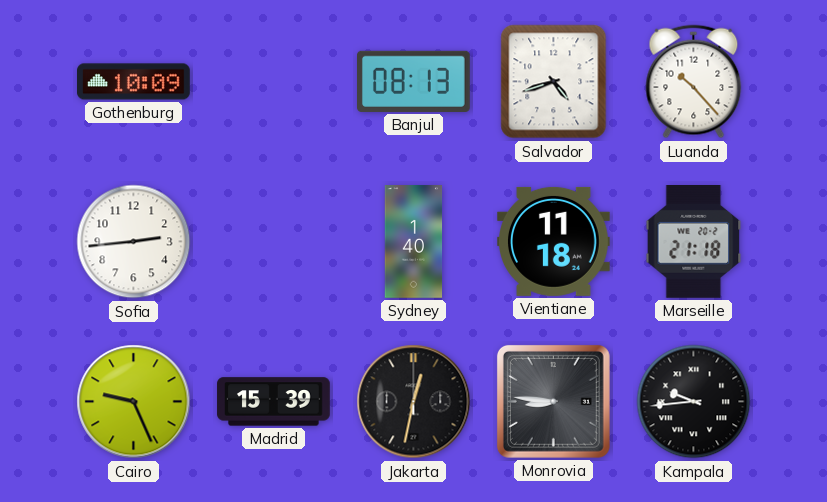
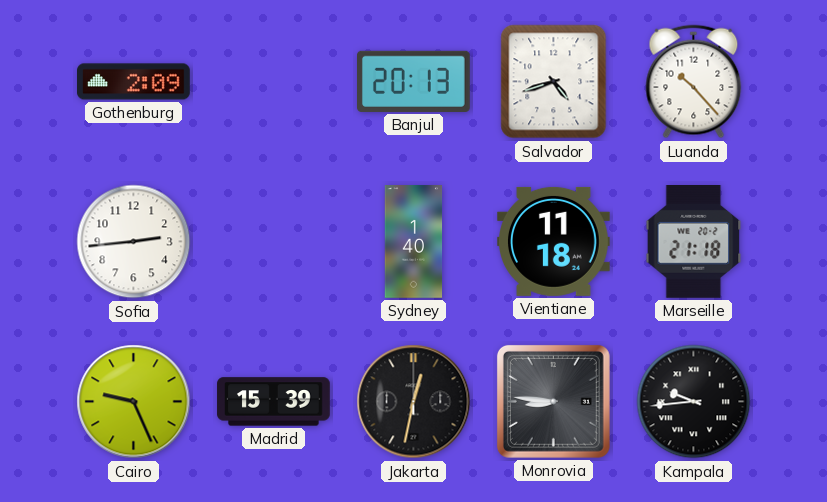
Gothenburg: 10:09 -> 2:09
Banjul: 08:13 -> 20:13
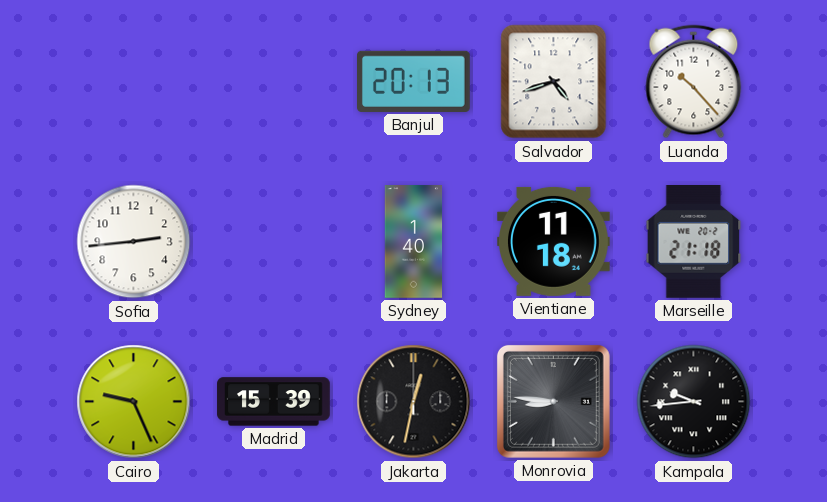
Gothenburg: 2:09 -> none
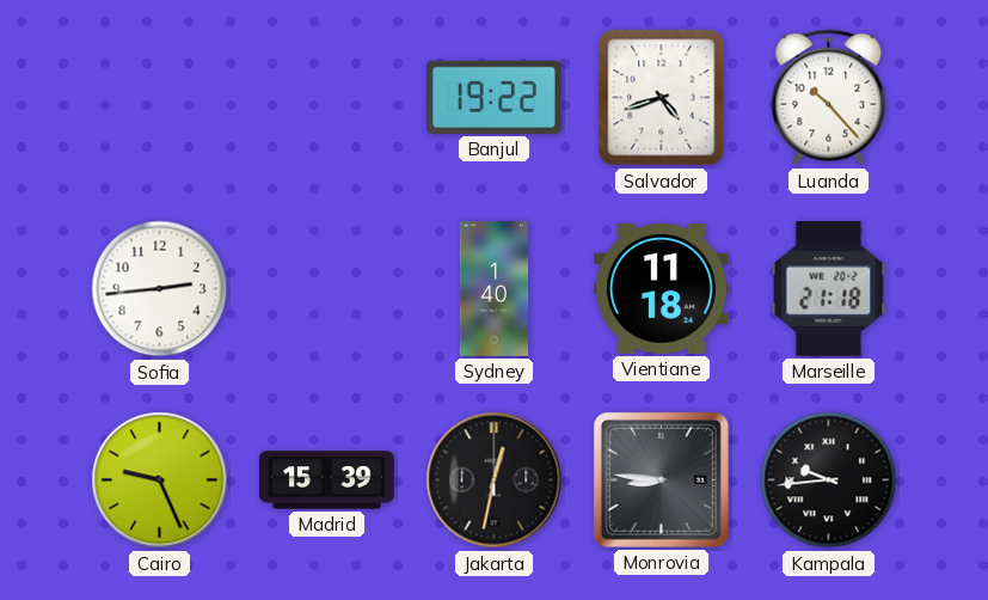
Banjul: 20:13 -> 19:22
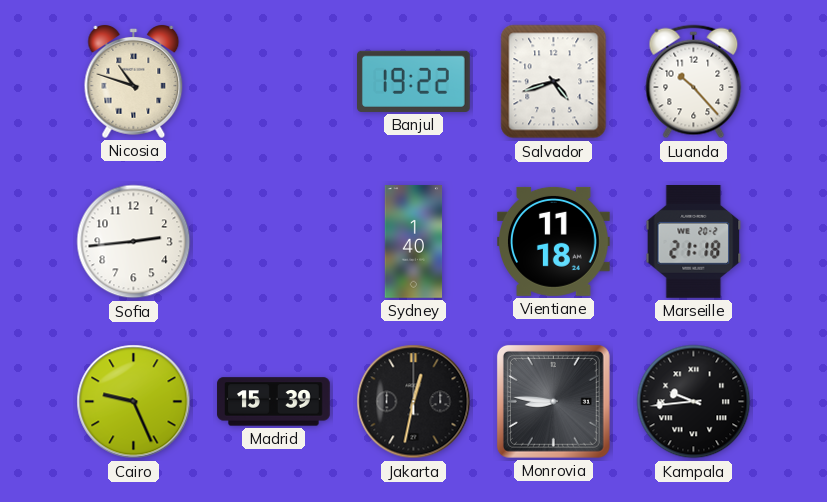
Nicosia: none -> 10:48
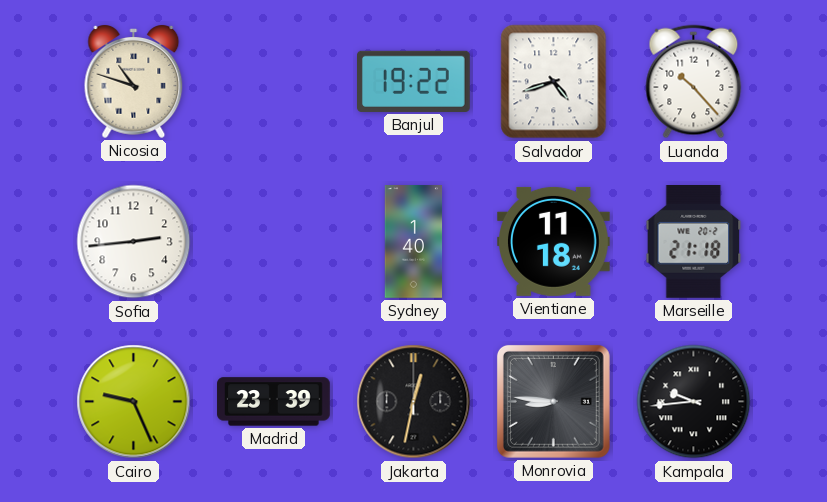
Madrid: 15:39 -> 23:39
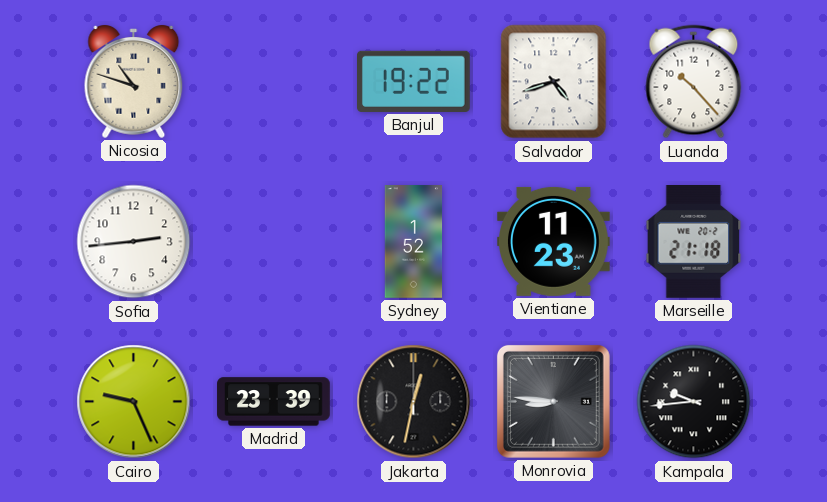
Sydney: 1:40 -> 1:52
Vientiane: 11:18 -> 11:23
